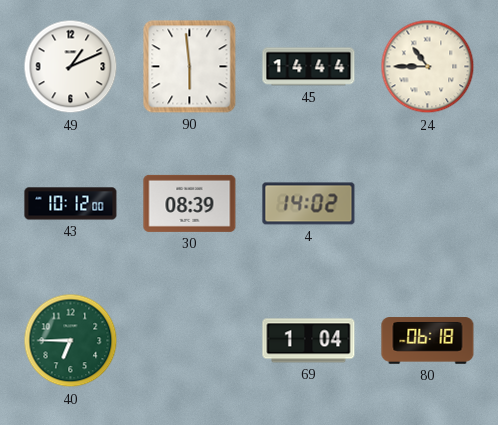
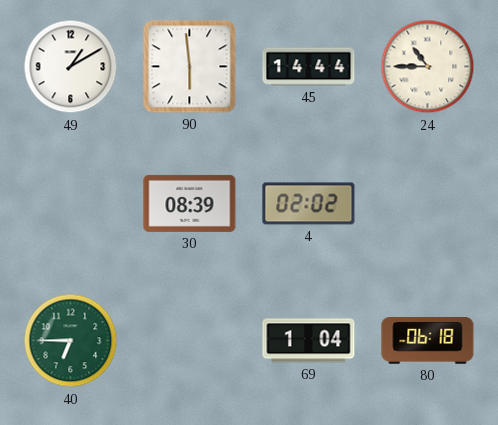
49: 1:11 -> 1:10
43: 10:12 -> none
4: 14:02 -> 02:02
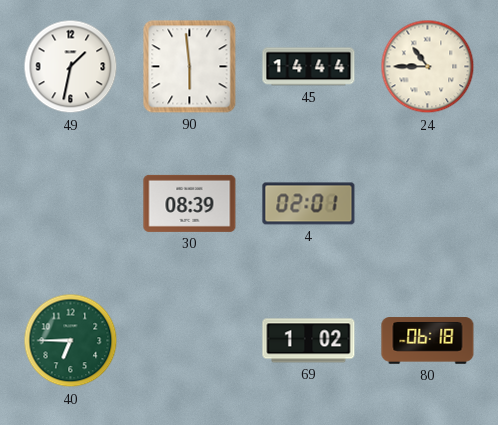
49: 1:10 -> 1:32
4: 02:02 -> 02:01
69: 1:04 -> 1:02
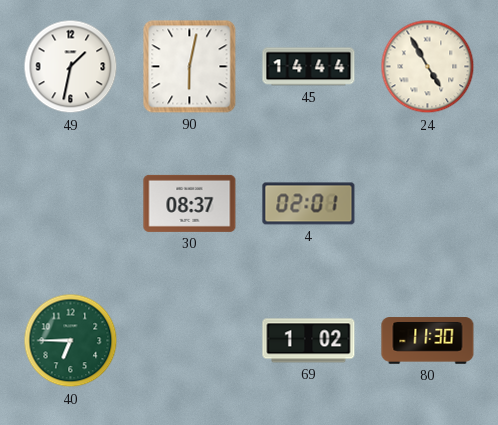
90: 5:59 -> 6:02
24: 10:45 -> 4:55
30: 08:39 -> 08:37
80: 06:18 -> 11:30
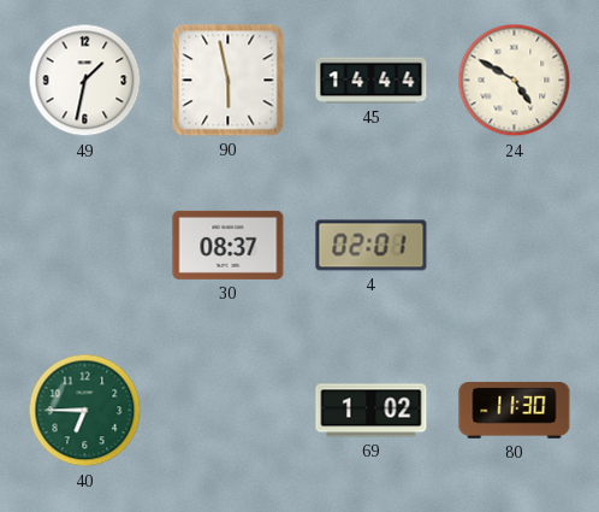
90: 6:02 -> 5:58
24: 4:55 -> 4:50
